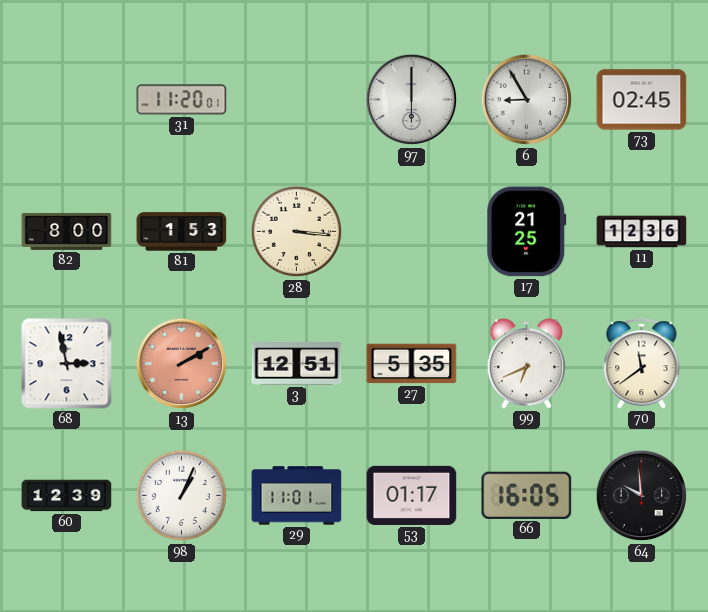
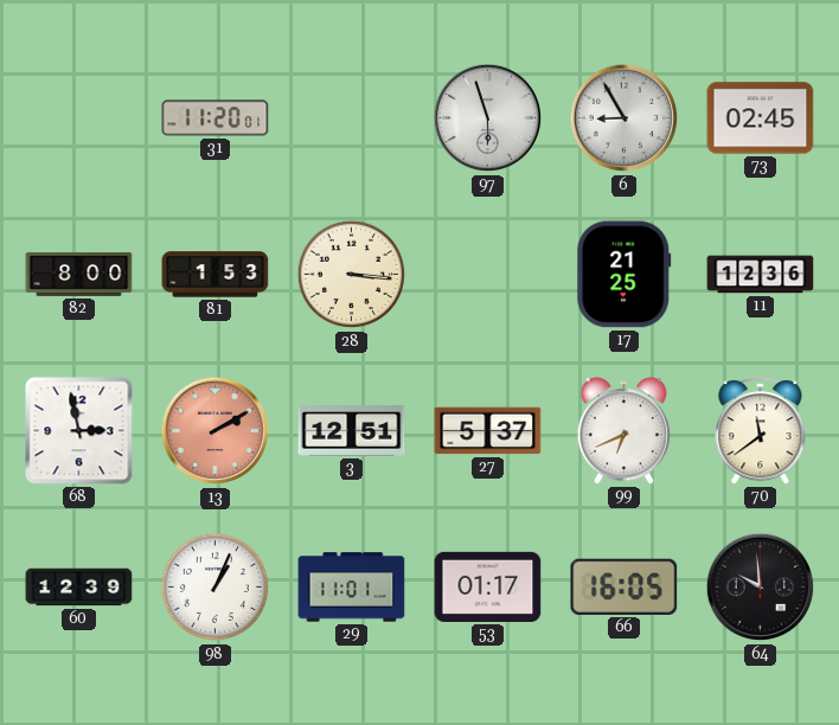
97: 6:00 -> 5:57
27: 5:35 -> 5:37
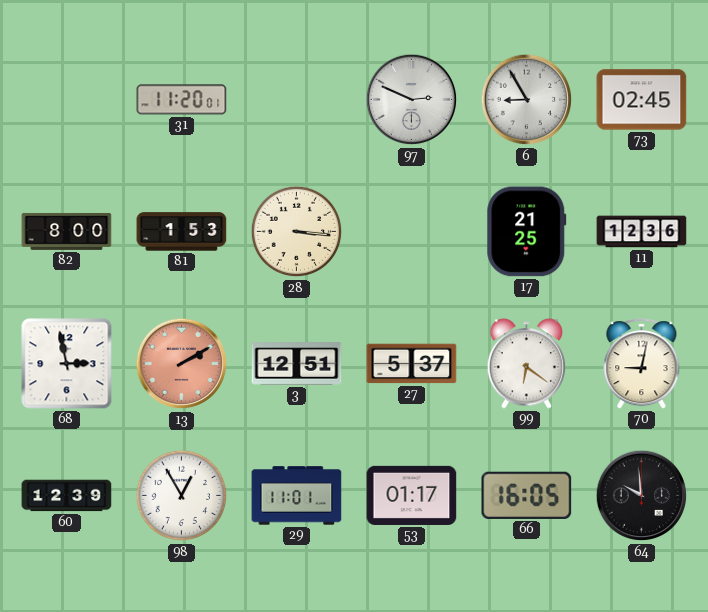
97: 5:57 -> 2:49
99: 6:41 -> 6:21
70: 11:39 -> 9:02
98: 1:04 -> 12:55
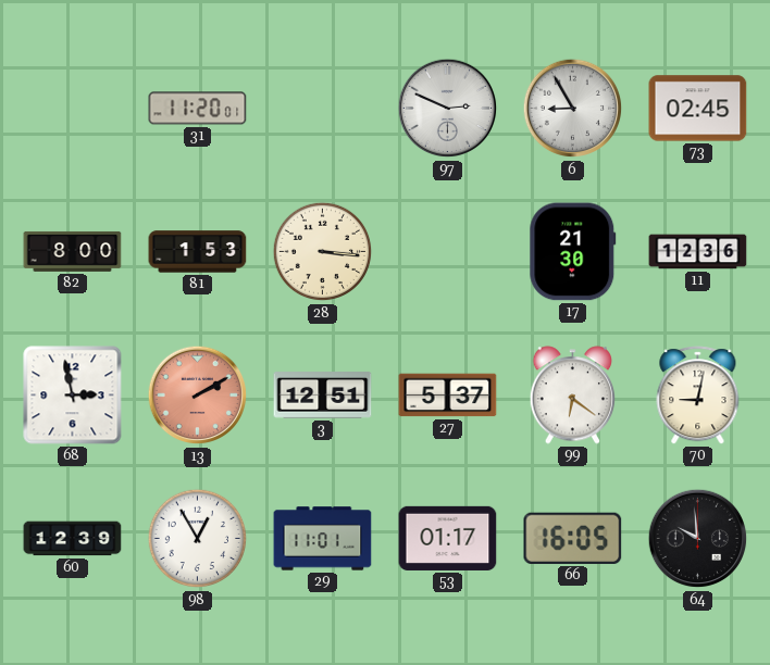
17: 21:25 -> 21:30
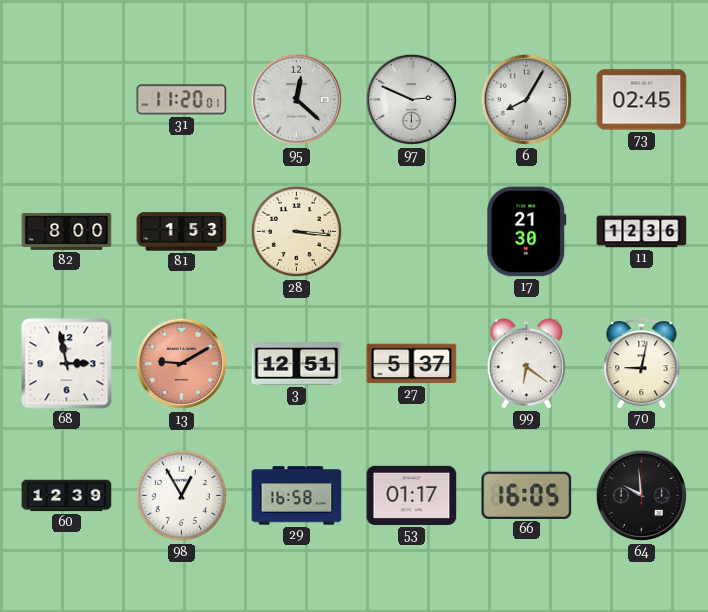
95: none -> 12:22
6: 8:55 -> 8:05
13: 2:10 -> 9:10
29: 11:01 -> 16:58
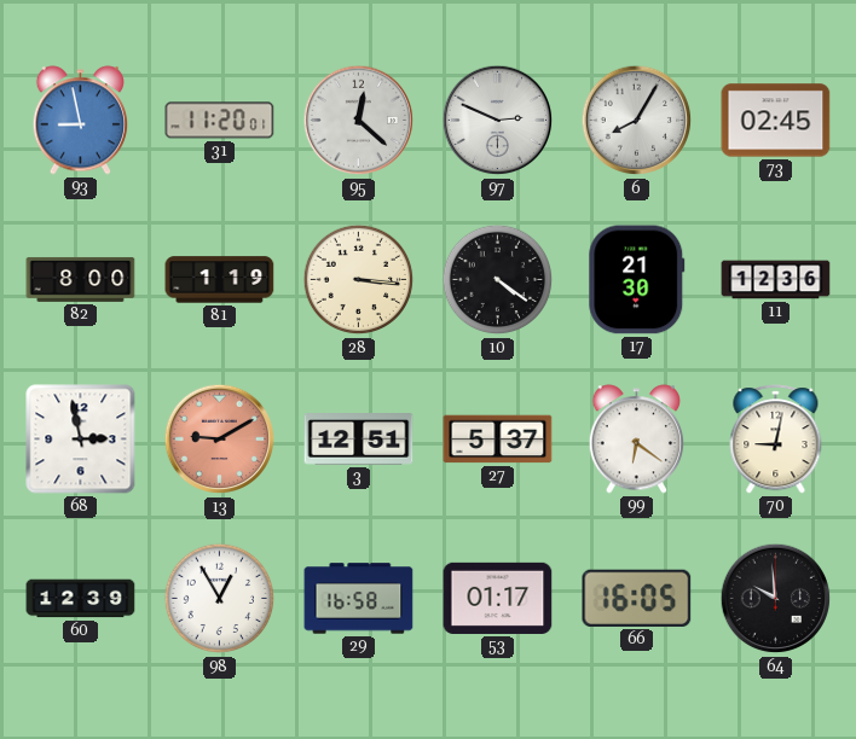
93: none -> 8:58
81: 1:53 -> 1:19
10: none -> 4:21
